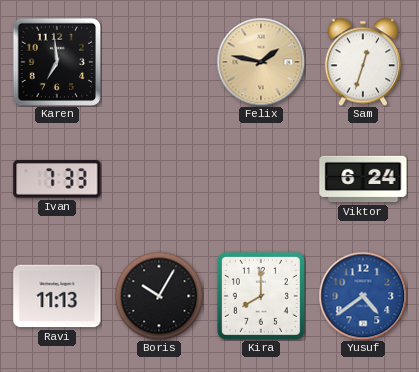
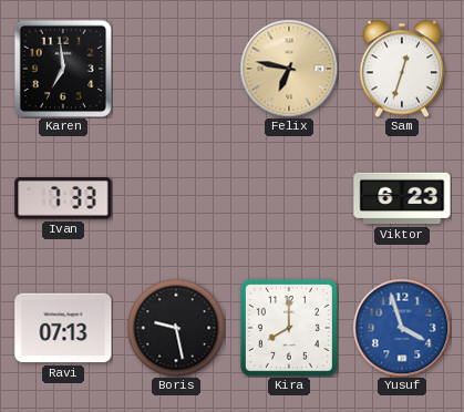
Felix: 1:47 -> 6:47
Viktor: 6:24 -> 6:23
Ravi: 11:13 -> 07:13
Boris: 10:05 -> 9:28
Yusuf: 4:39 -> 3:57
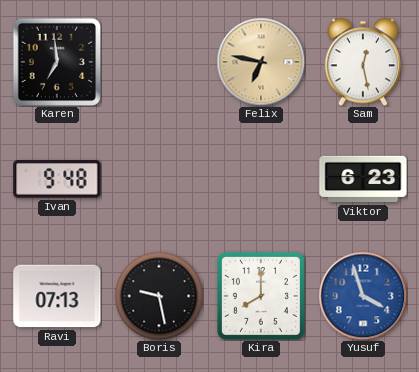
Sam: 12:33 -> 12:28
Ivan: 7:33 -> 9:48
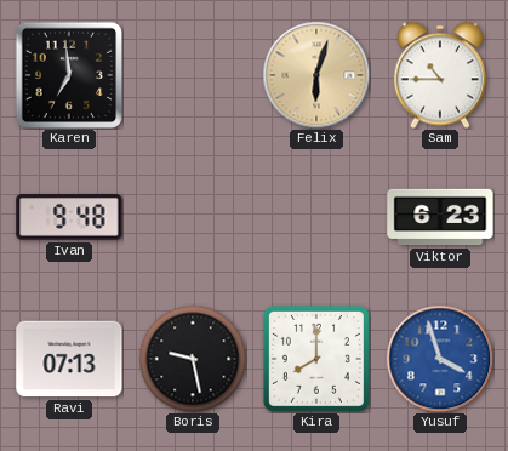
Felix: 6:47 -> 6:03
Sam: 12:28 -> 10:45
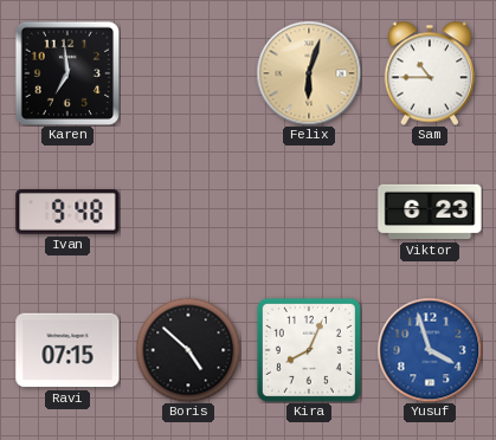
Ravi: 07:13 -> 07:15
Boris: 9:28 -> 4:52
Kira: 8:00 -> 8:04
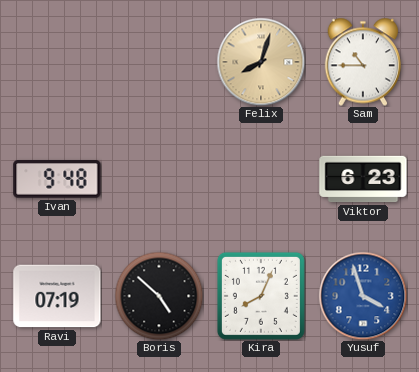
Karen: 6:59 -> none
Felix: 6:03 -> 8:03
Ravi: 07:15 -> 07:19
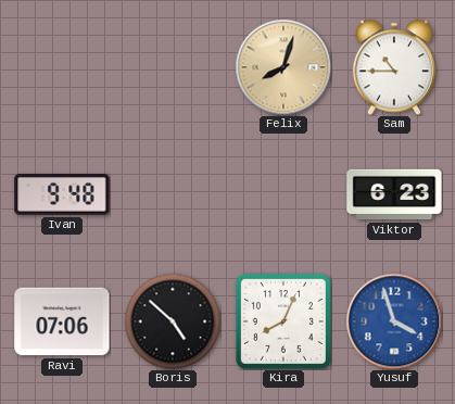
Ravi: 07:19 -> 07:06
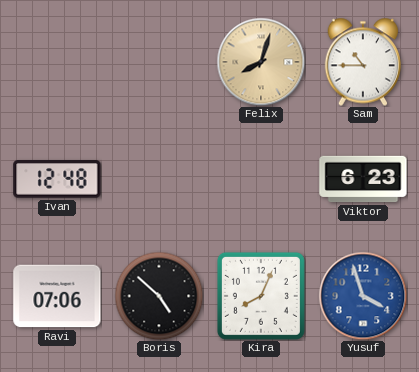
Ivan: 9:48 -> 12:48
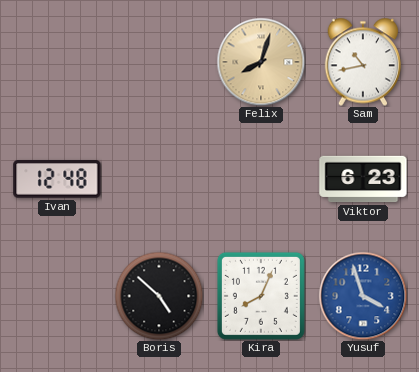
Sam: 10:45 -> 10:43
Ravi: 07:06 -> none
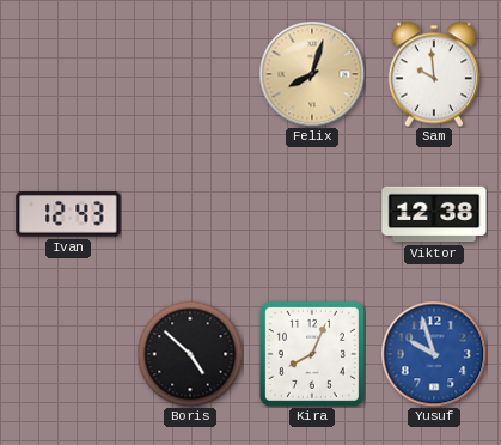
Sam: 10:43 -> 9:59
Ivan: 12:48 -> 12:43
Viktor: 6:23 -> 12:38
Yusuf: 3:57 -> 9:57
